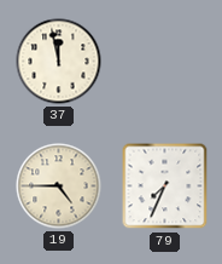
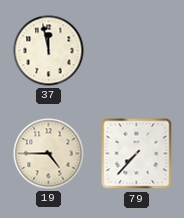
79: 7:34 -> 7:37
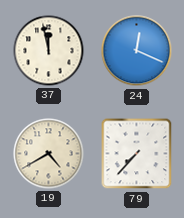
24: none -> 12:19
19: 4:45 -> 4:40
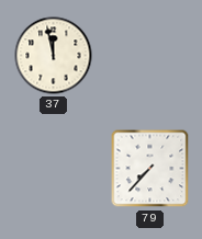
24: 12:19 -> none
19: 4:40 -> none
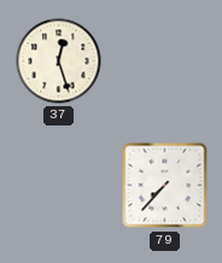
37: 11:58 -> 12:27
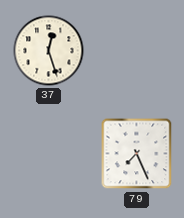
79: 7:37 -> 7:26
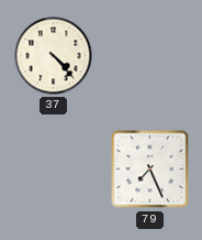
37: 12:27 -> 4:23
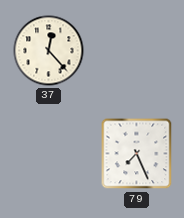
37: 4:23 -> 12:23
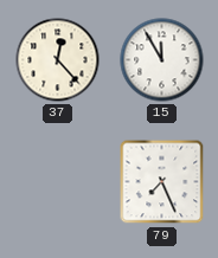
15: none -> 11:55
